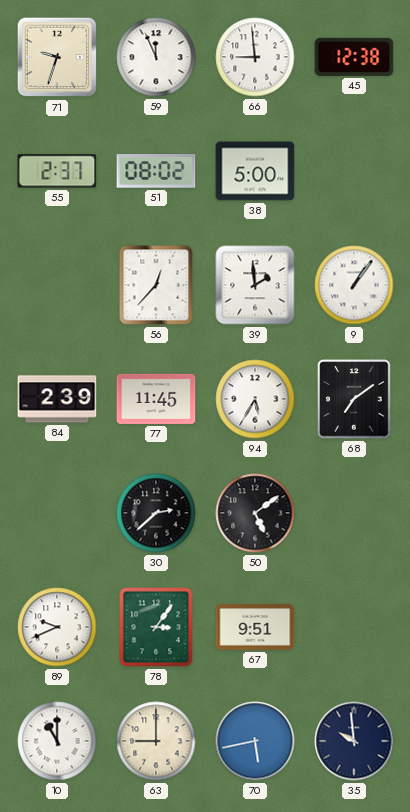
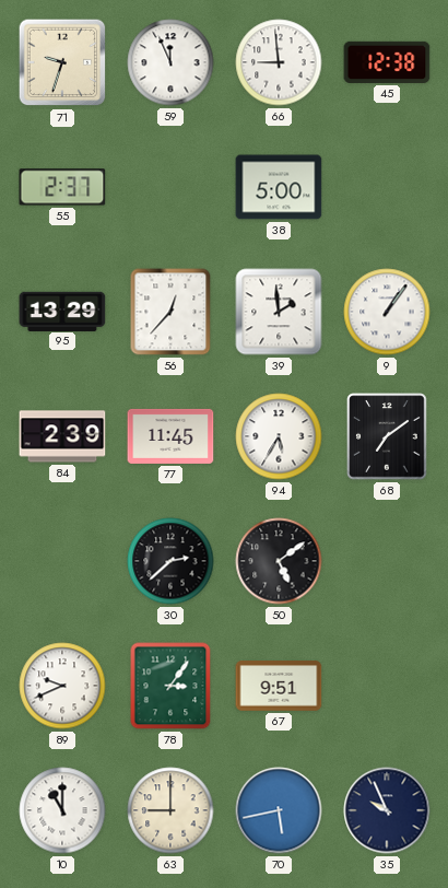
51: 08:02 -> none
95: none -> 13:29
35: 9:59 -> 9:56
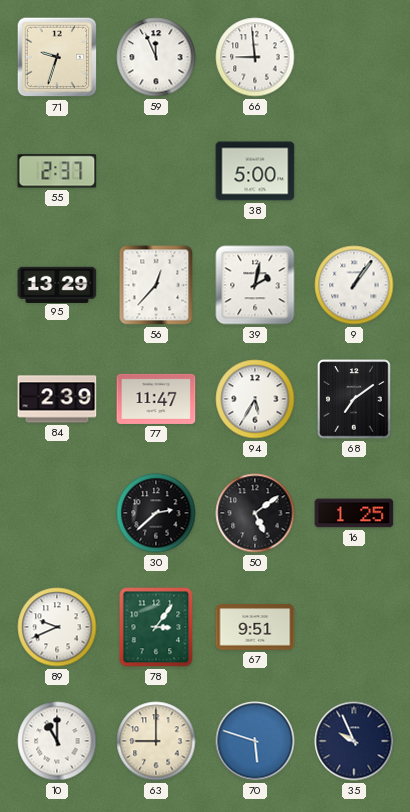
45: 12:38 -> none
39: 1:59 -> 2:02
77: 11:45 -> 11:47
16: none -> 1:25
70: 5:43 -> 5:48
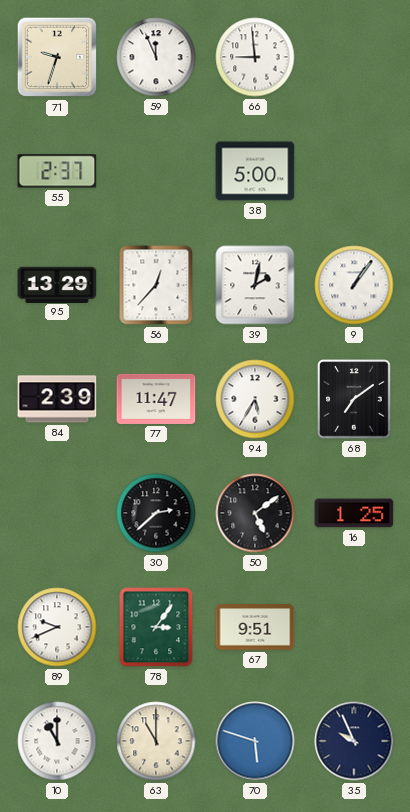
63: 9:00 -> 11:00
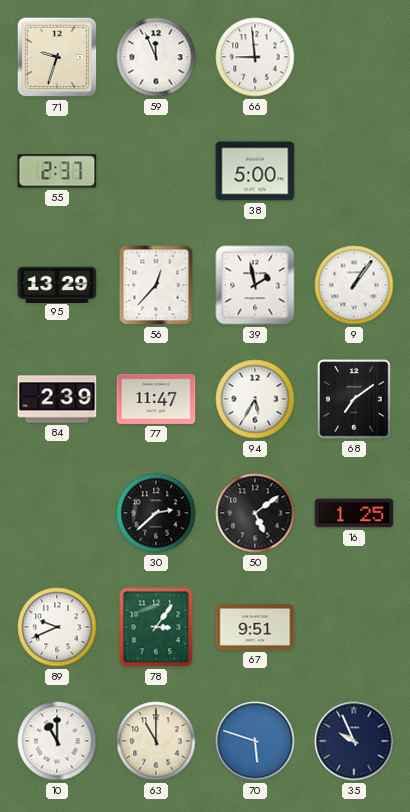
39: 2:02 -> 1:58
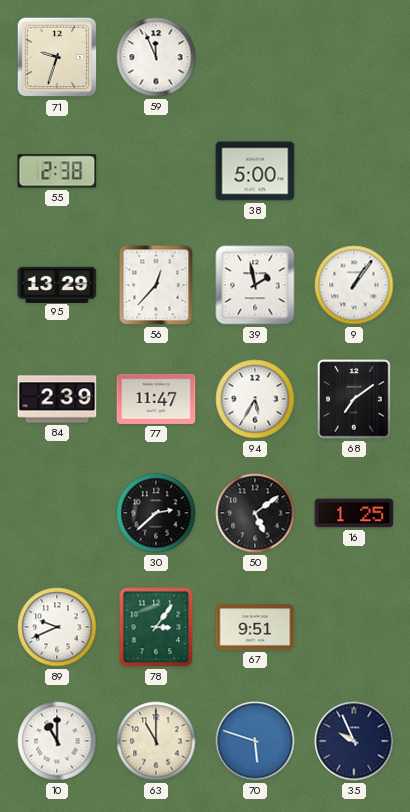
66: 8:59 -> none
55: 2:37 -> 2:38
